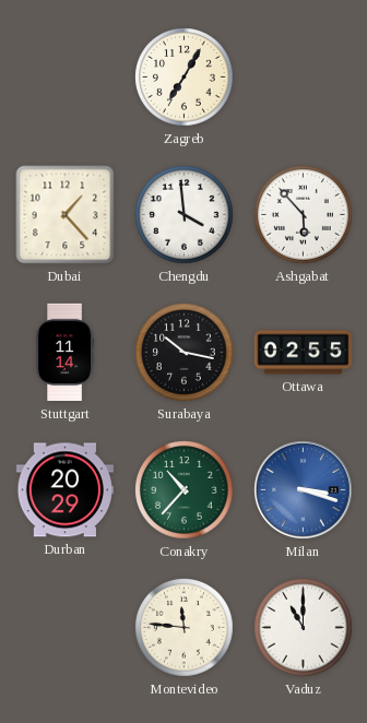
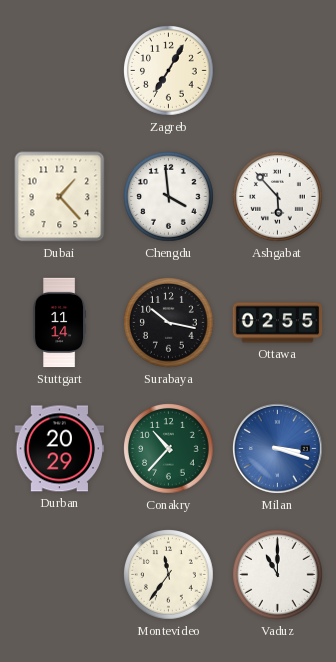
Montevideo: 11:46 -> 11:36
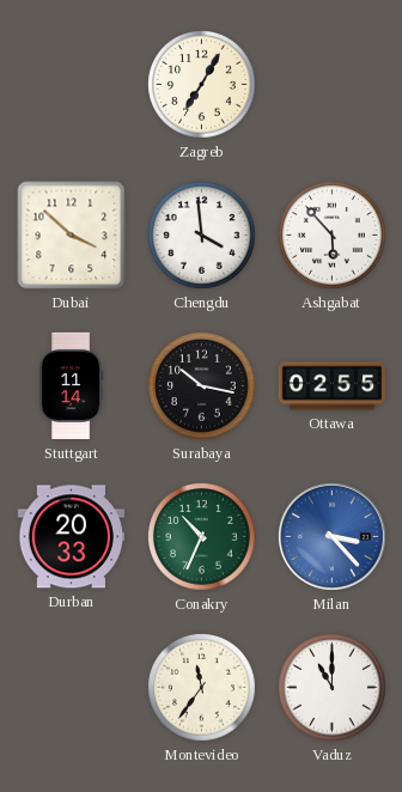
Dubai: 1:23 -> 3:52
Durban: 20:29 -> 20:33
Conakry: 10:37 -> 10:34
Milan: 3:18 -> 3:23
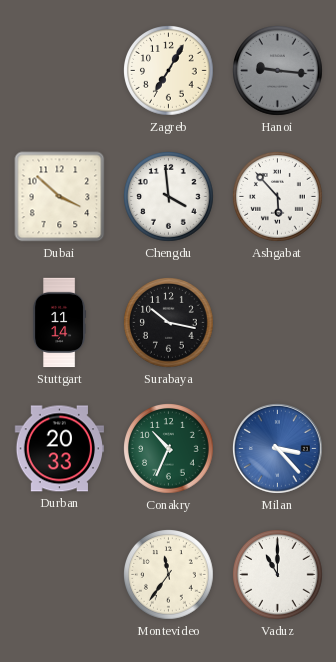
Hanoi: none -> 9:16
Ottawa: 02:55 -> none
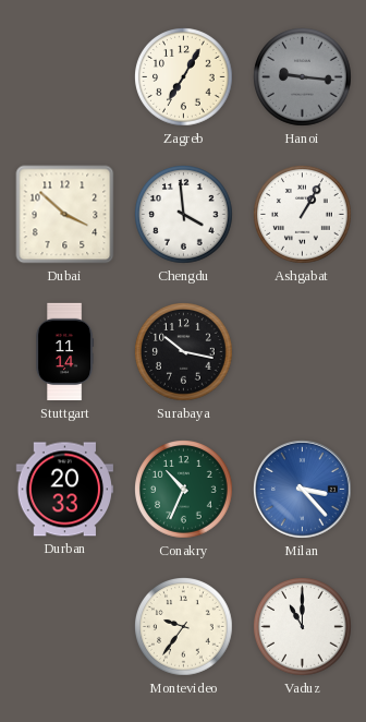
Ashgabat: 5:53 -> 1:05
Montevideo: 11:36 -> 9:36
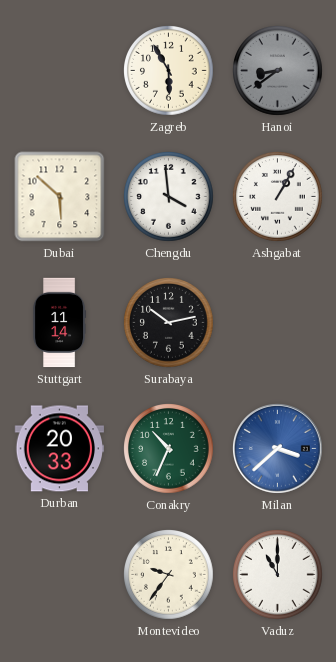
Zagreb: 7:05 -> 5:55
Hanoi: 9:16 -> 8:39
Dubai: 3:52 -> 5:52
Surabaya: 10:17 -> 10:13
Milan: 3:23 -> 3:38
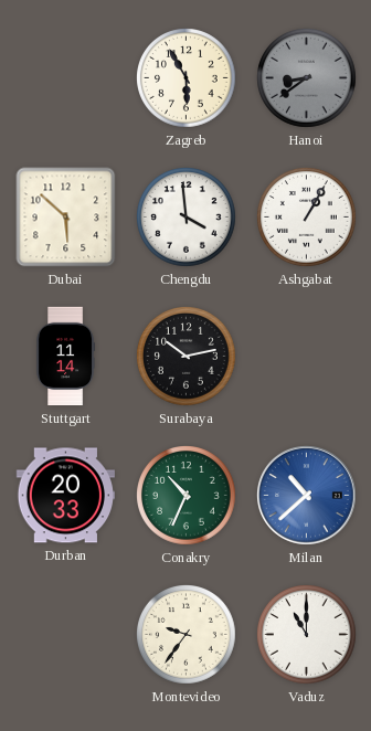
Milan: 3:38 -> 10:38
